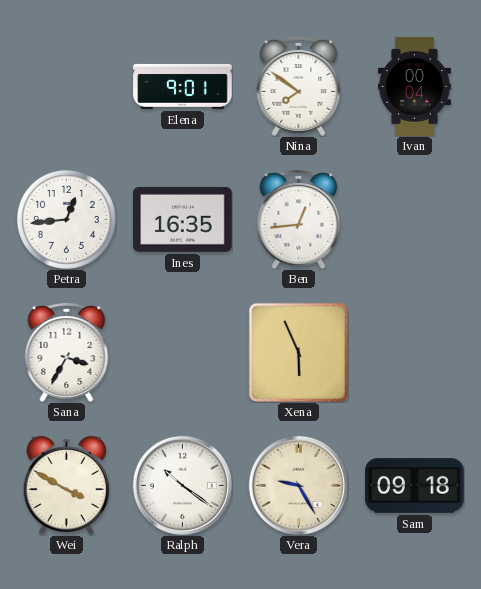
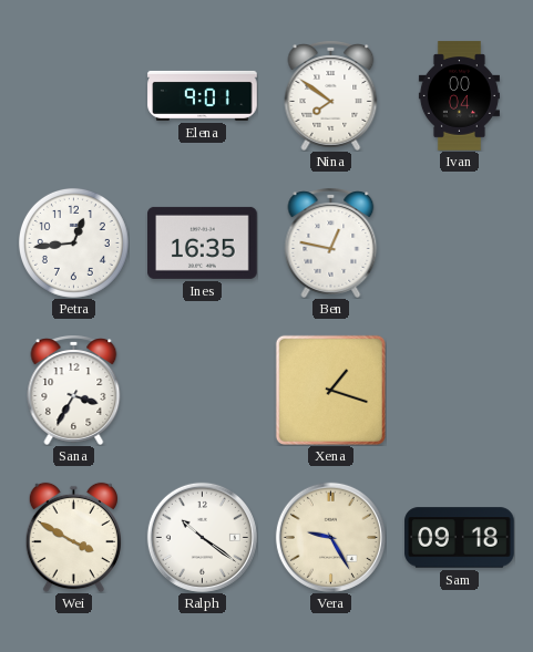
Ben: 12:44 -> 12:47
Xena: 5:56 -> 1:18
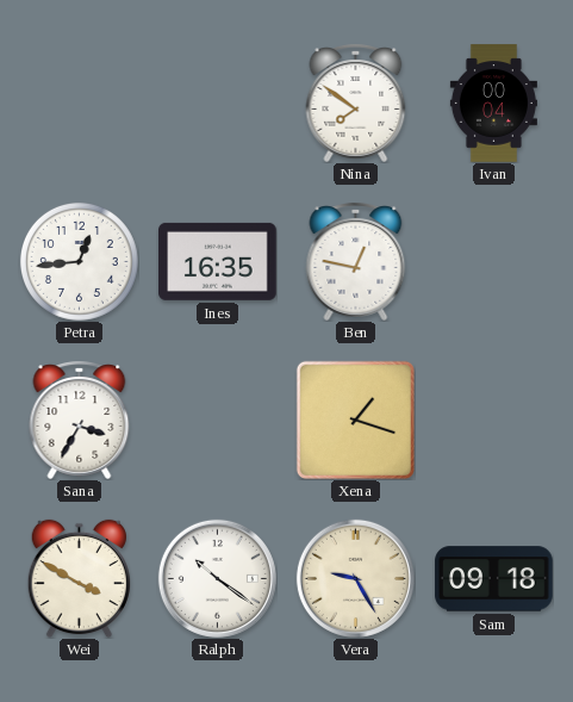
Elena: 9:01 -> none
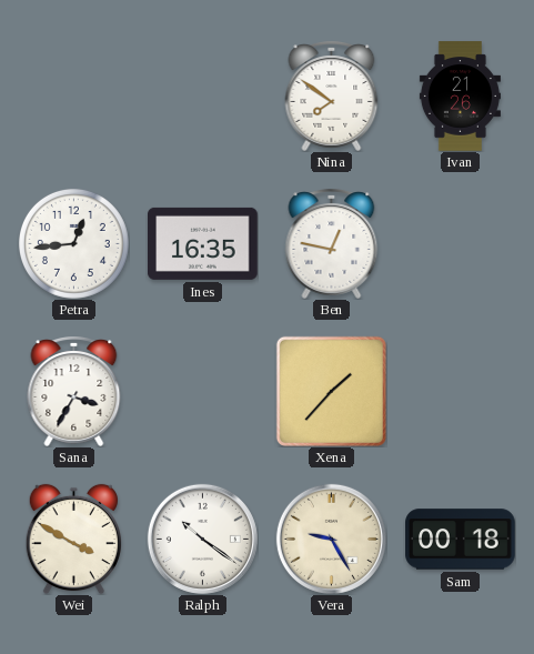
Ivan: 00:04 -> 21:26
Xena: 1:18 -> 1:37
Sam: 09:18 -> 00:18
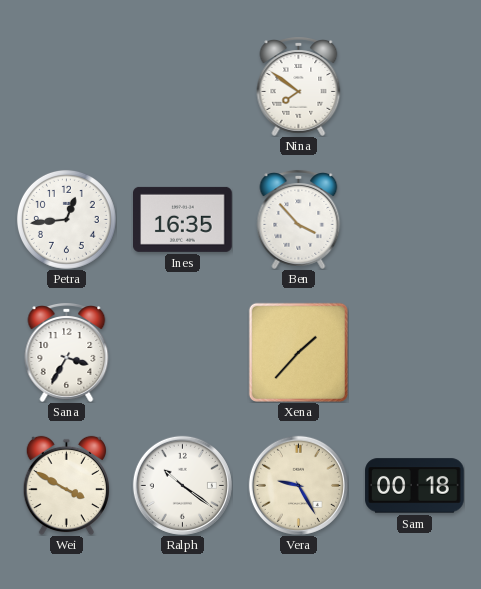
Ivan: 21:26 -> none
Ben: 12:47 -> 3:53
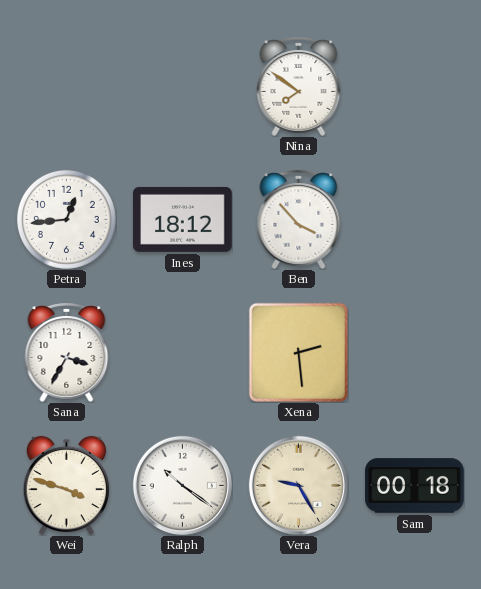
Ines: 16:35 -> 18:12
Xena: 1:37 -> 2:29
Wei: 3:50 -> 3:48
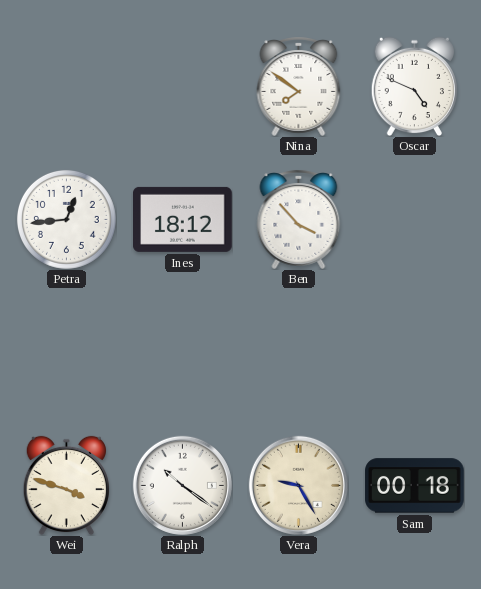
Oscar: none -> 4:49
Sana: 3:35 -> none
Xena: 2:29 -> none
